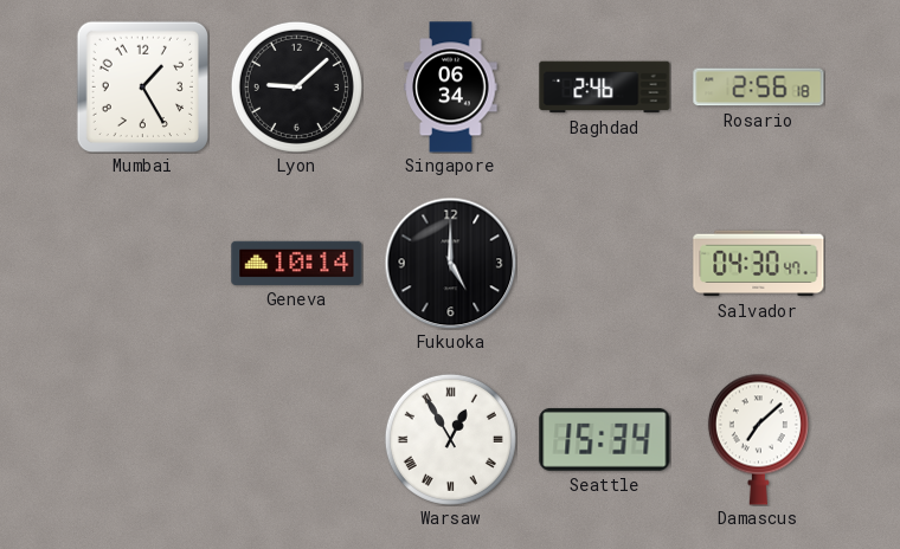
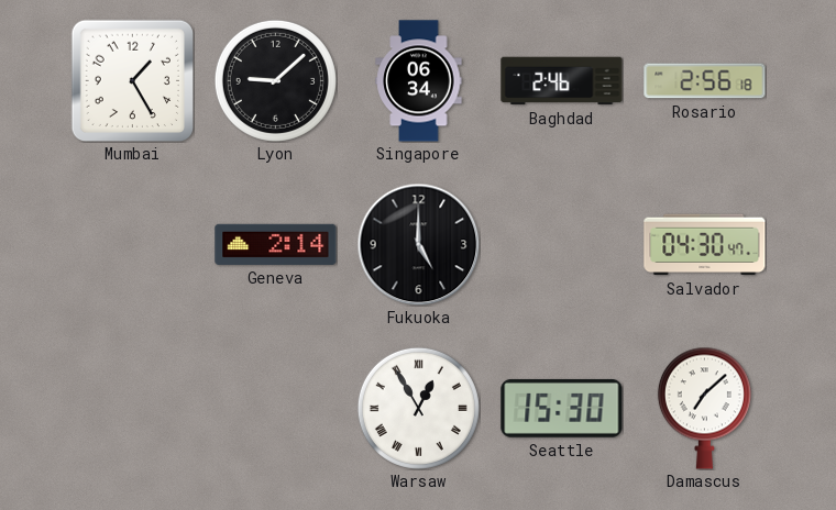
Geneva: 10:14 -> 2:14
Seattle: 15:34 -> 15:30
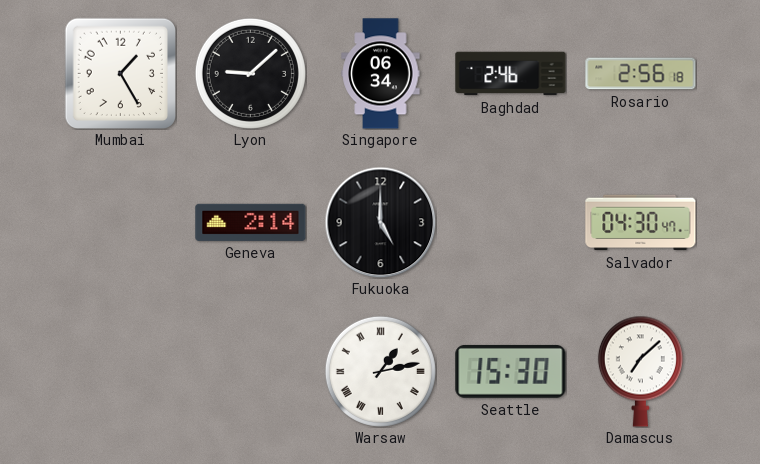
Warsaw: 12:55 -> 1:13
